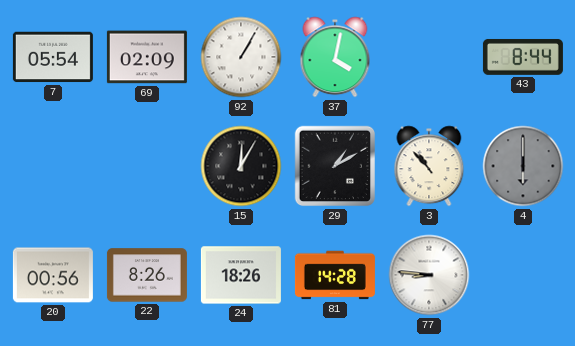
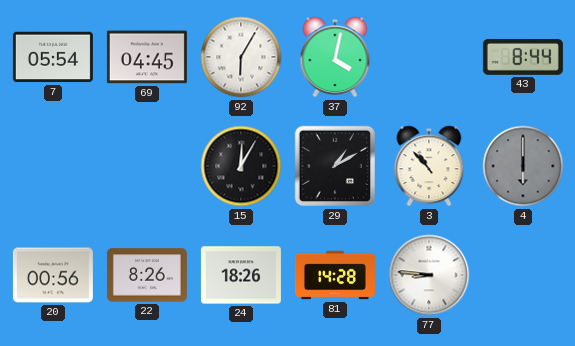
69: 02:09 -> 04:45
92: 1:05 -> 6:05
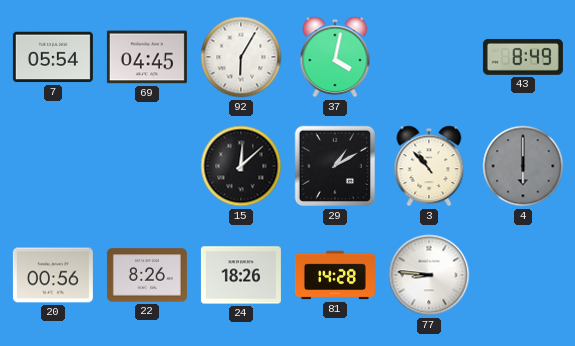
43: 8:44 -> 8:49
15: 12:05 -> 12:08
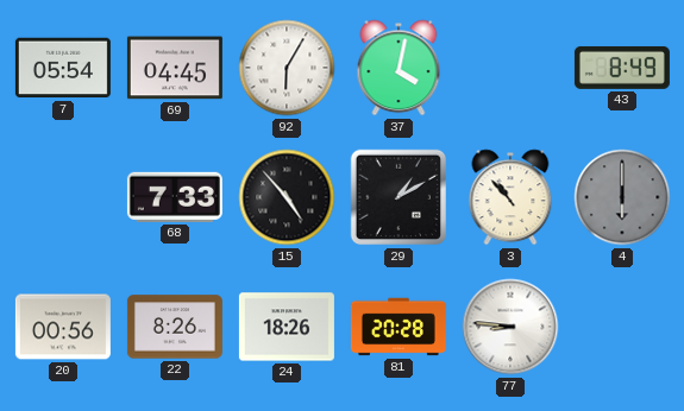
68: none -> 7:33
15: 12:08 -> 4:53
81: 14:28 -> 20:28
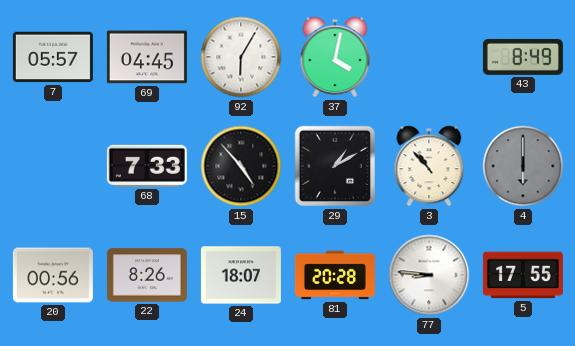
7: 05:54 -> 05:57
24: 18:26 -> 18:07
5: none -> 17:55
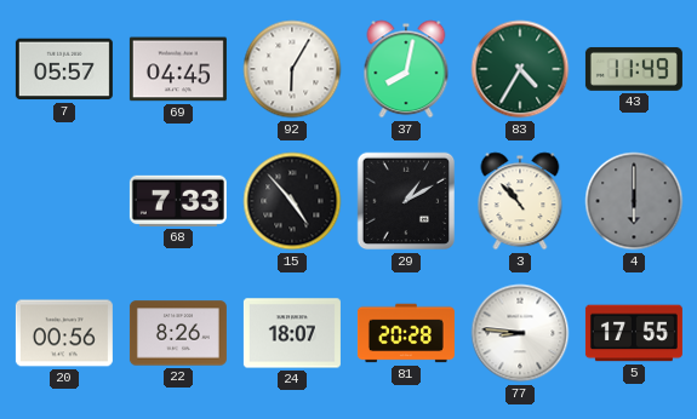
37: 4:02 -> 8:02
83: none -> 4:35
43: 8:49 -> 11:49
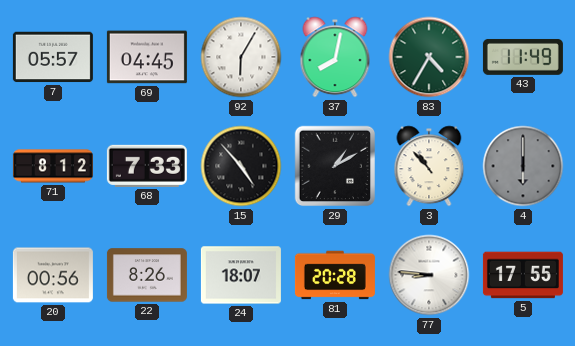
71: none -> 8:12
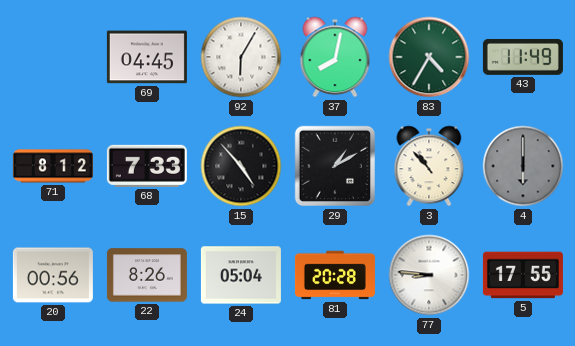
7: 05:57 -> none
24: 18:07 -> 05:04
